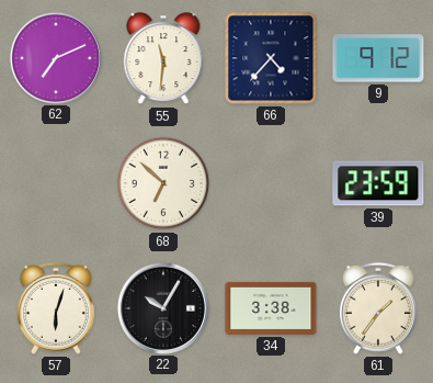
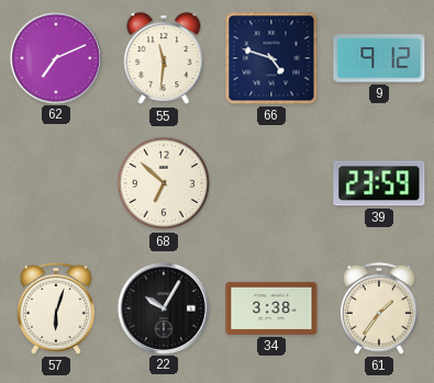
66: 4:37 -> 4:48
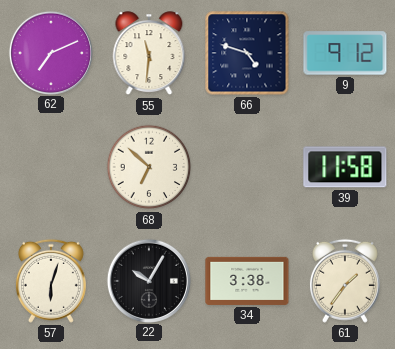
39: 23:59 -> 11:58
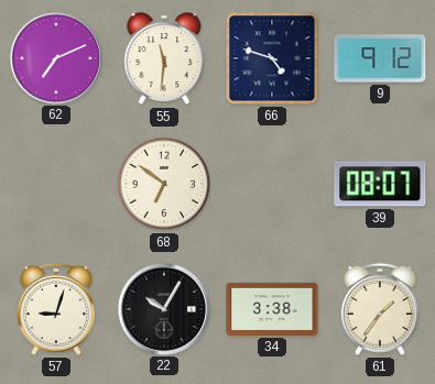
68: 6:52 -> 6:51
39: 11:58 -> 08:07
57: 6:03 -> 9:03
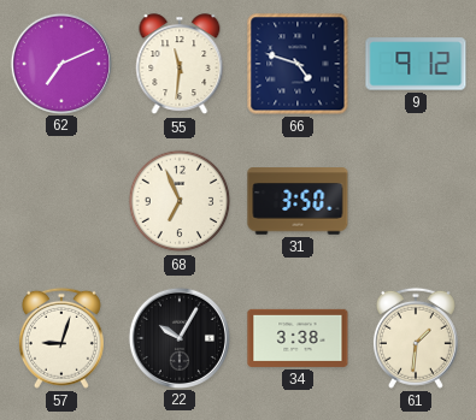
68: 6:51 -> 6:56
31: none -> 3:50
39: 08:07 -> none
61: 1:36 -> 1:31
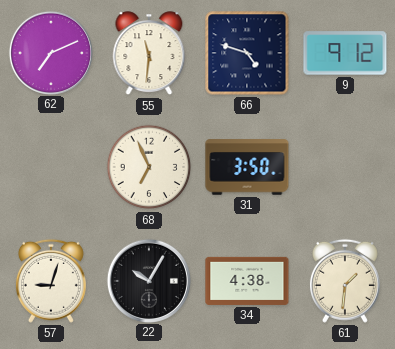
34: 3:38 -> 4:38
